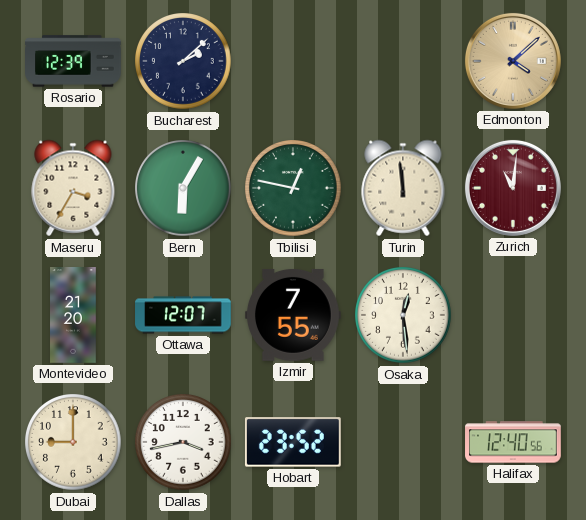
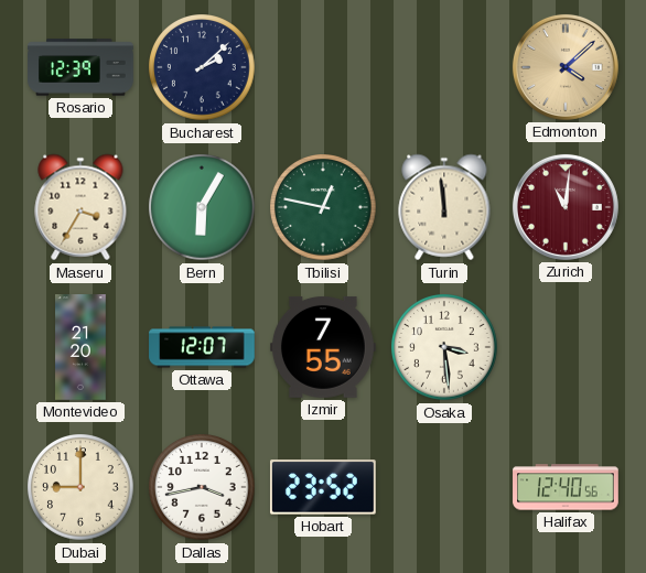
Osaka: 12:29 -> 3:29
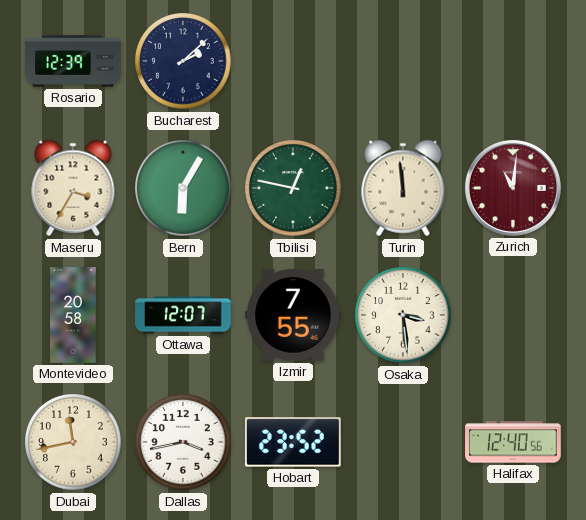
Edmonton: 4:08 -> none
Montevideo: 21:20 -> 20:58
Dubai: 9:00 -> 11:43
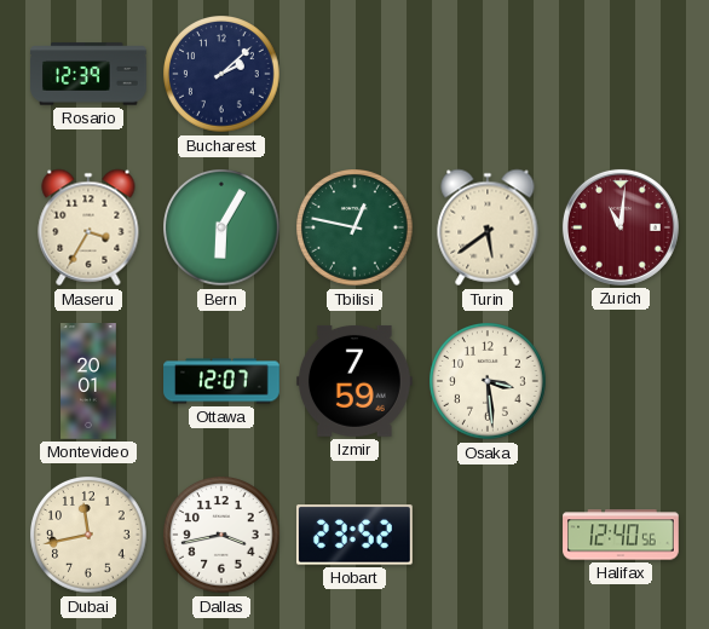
Turin: 11:59 -> 5:39
Montevideo: 20:58 -> 20:01
Izmir: 7:55 -> 7:59
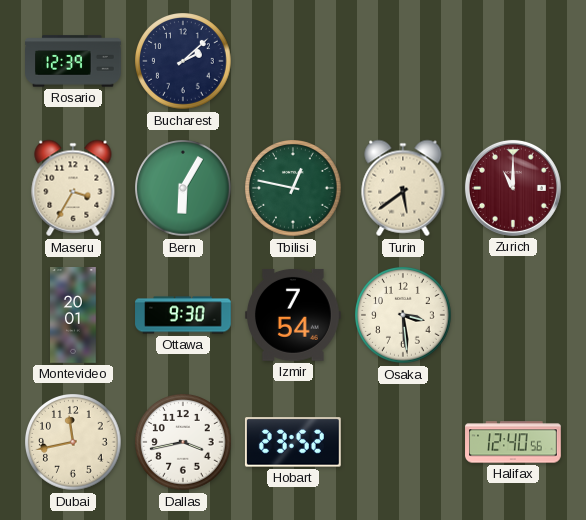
Zurich: 11:01 -> 11:00
Ottawa: 12:07 -> 9:30
Izmir: 7:59 -> 7:54
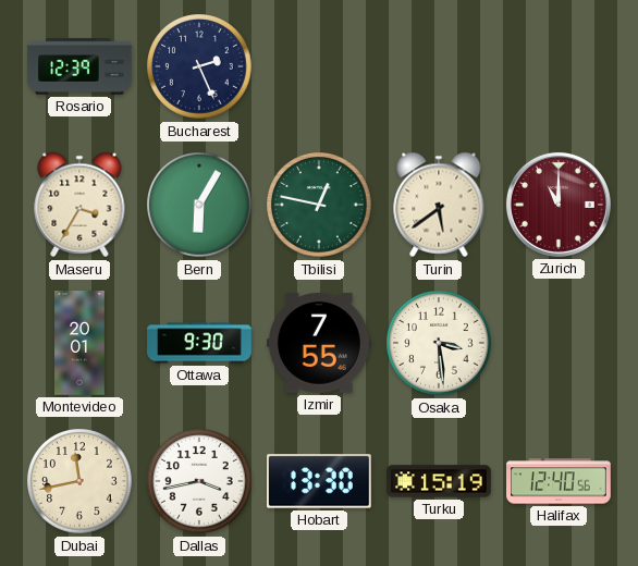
Bucharest: 2:08 -> 2:26
Izmir: 7:54 -> 7:55
Hobart: 23:52 -> 13:30
Turku: none -> 15:19
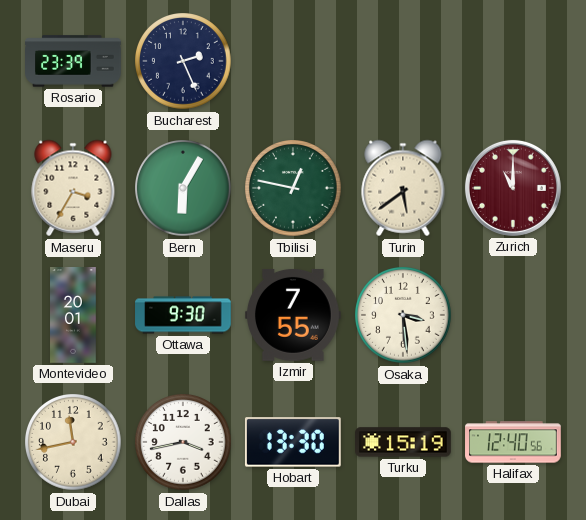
Rosario: 12:39 -> 23:39
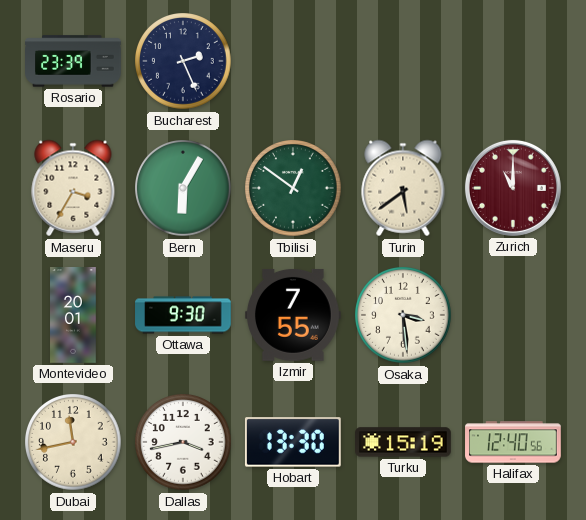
Tbilisi: 12:47 -> 12:51
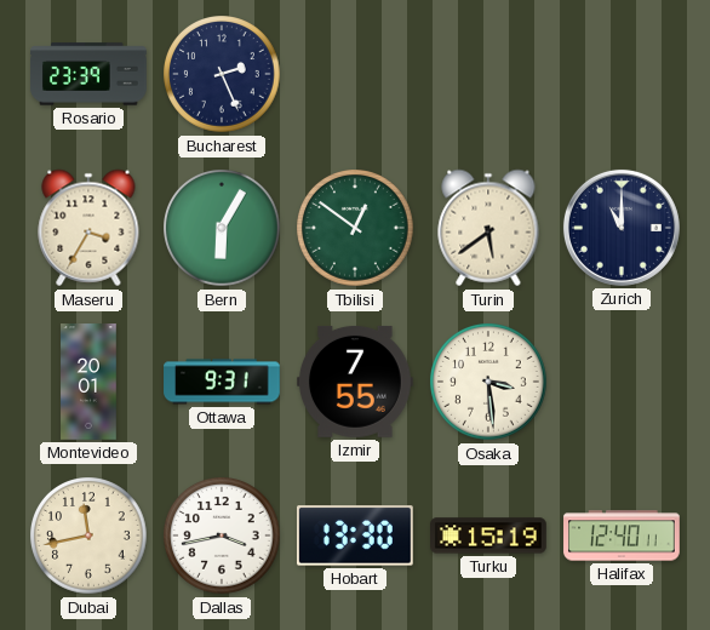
Zurich dial: burgundy -> navy
Ottawa: 9:30 -> 9:31
Halifax: 12:40:56 -> 12:40:11
